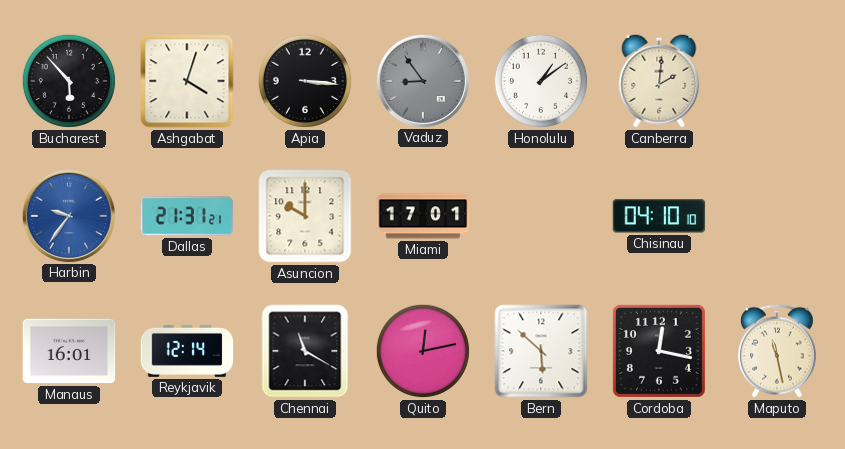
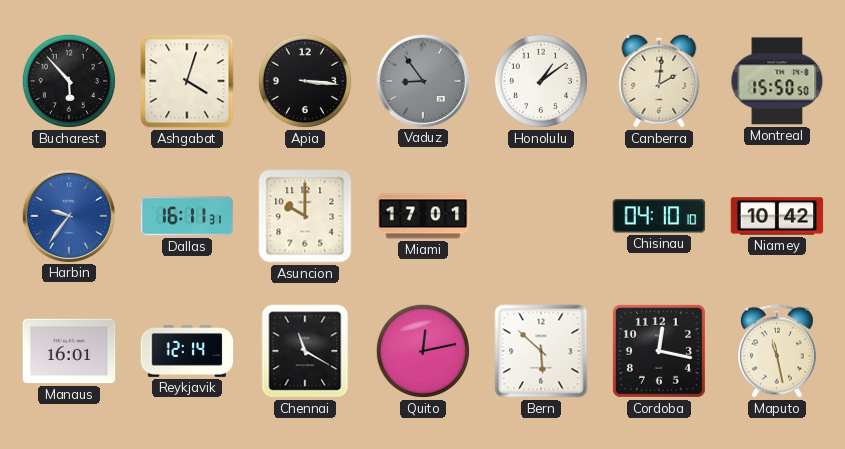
Montreal: none -> 15:50
Dallas: 21:31 -> 16:11
Niamey: none -> 10:42
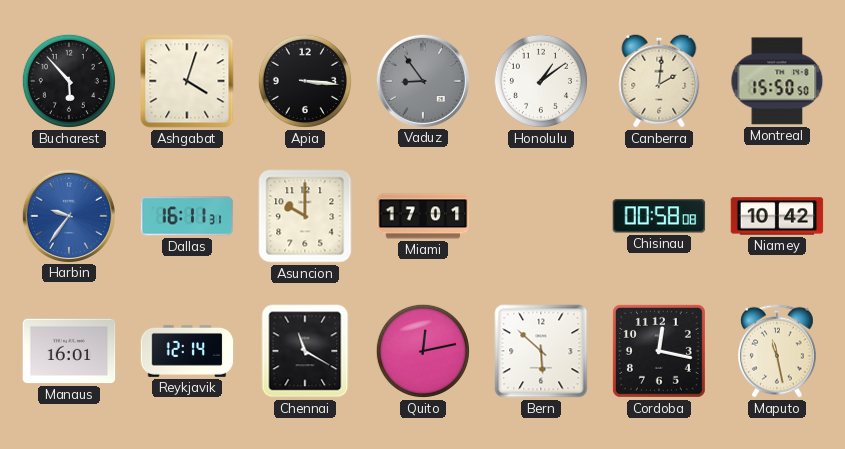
Chisinau: 04:10 -> 00:58
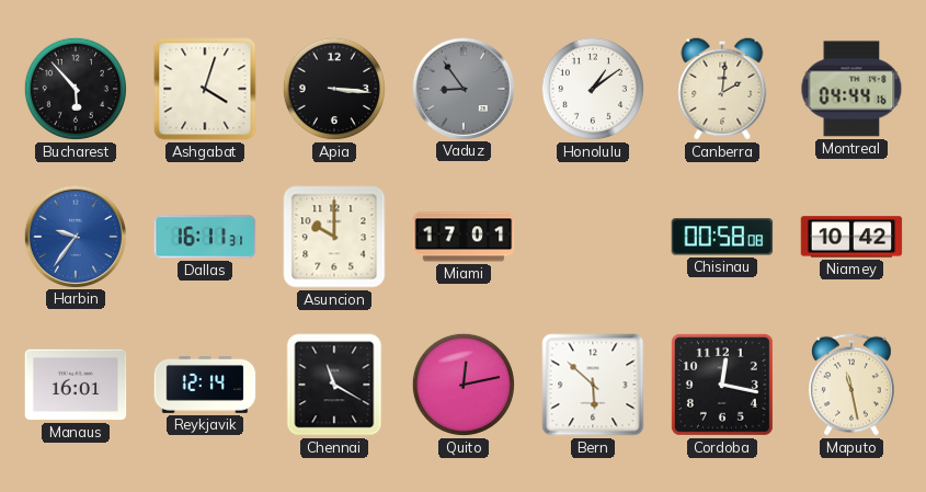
Montreal: 15:50 -> 04:44
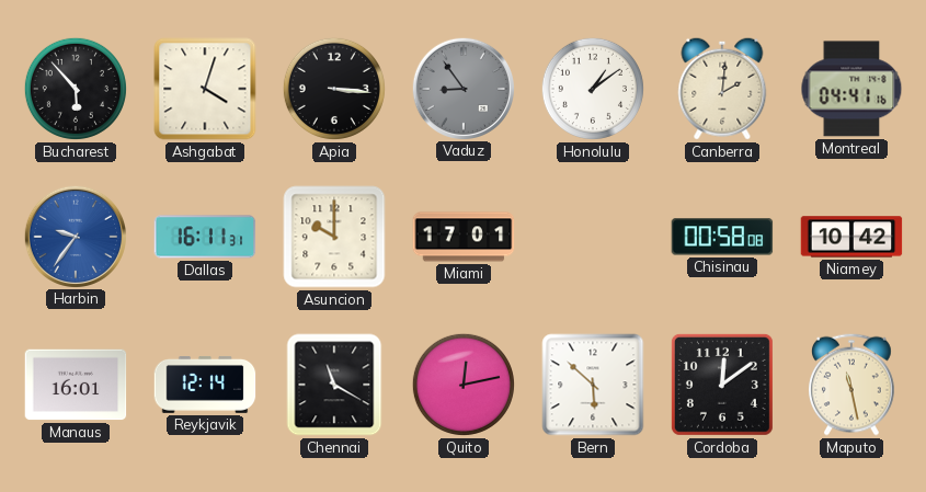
Montreal: 04:44 -> 04:41
Cordoba: 12:17 -> 12:09
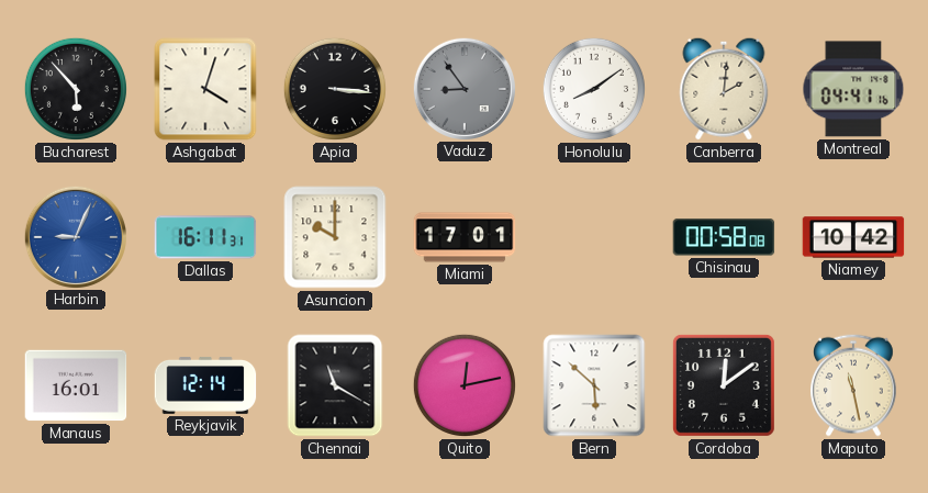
Honolulu: 1:09 -> 8:09
Harbin: 9:36 -> 9:04
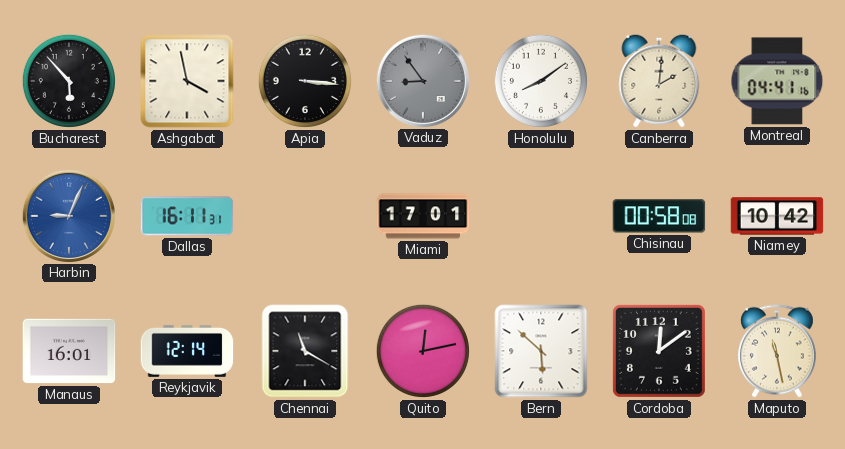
Ashgabat: 4:03 -> 3:58
Asuncion: 10:00 -> none
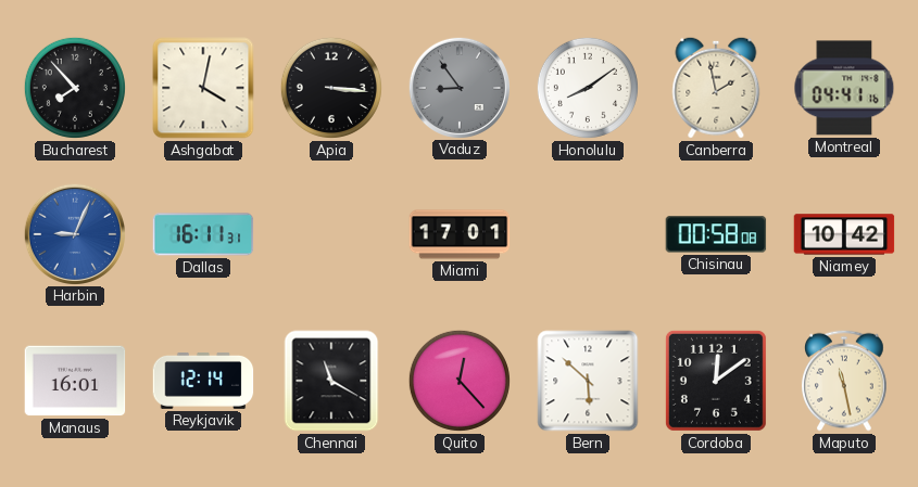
Bucharest: 5:53 -> 7:53
Ashgabat: 3:58 -> 4:02
Canberra: 2:01 -> 1:58
Quito: 12:13 -> 12:23
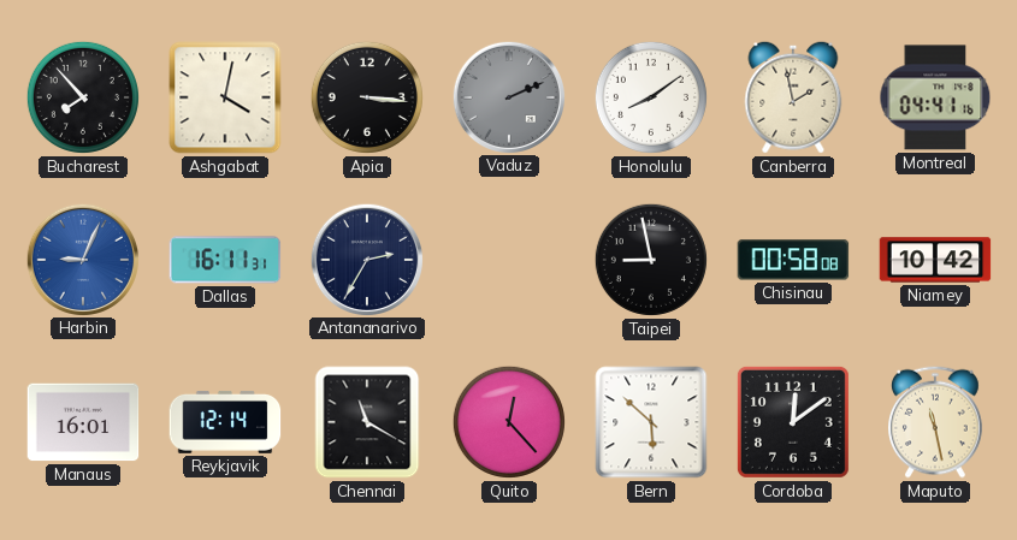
Vaduz: 8:54 -> 2:11
Antananarivo: none -> 2:35
Miami: 17:01 -> none
Taipei: none -> 8:58
